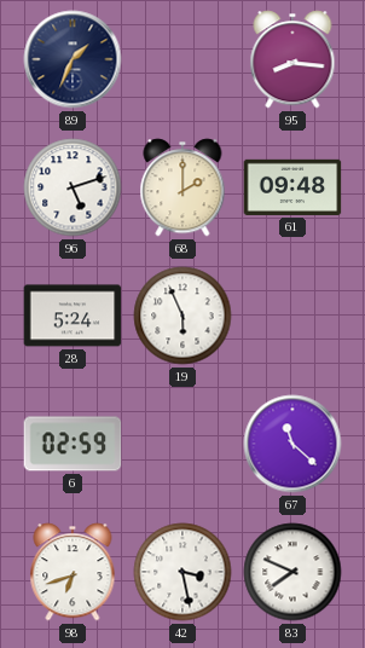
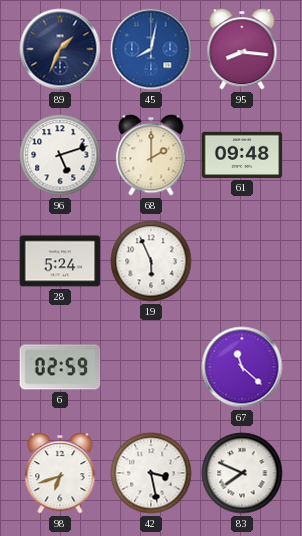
45: none -> 8:02
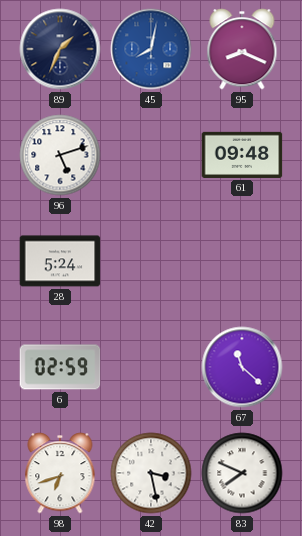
95: 8:16 -> 8:19
68: 2:00 -> none
19: 5:56 -> none
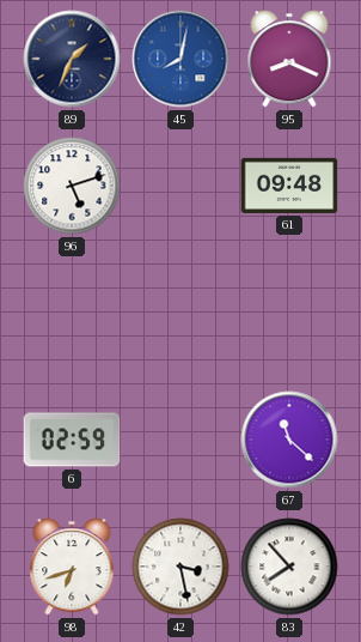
28: 5:24 -> none
83: 7:49 -> 7:53
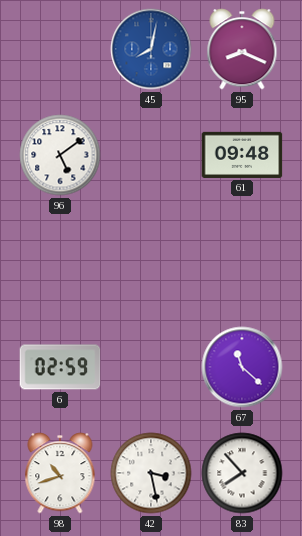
89: 1:34 -> none
96: 5:12 -> 5:09
98: 6:42 -> 10:42
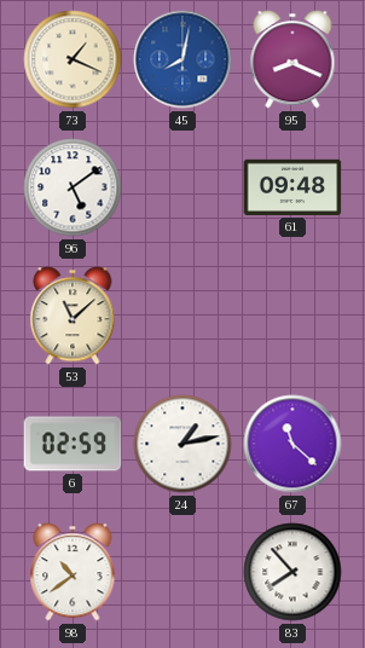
73: none -> 1:19
53: none -> 11:08
24: none -> 1:13
98: 10:42 -> 10:39
42: 3:28 -> none
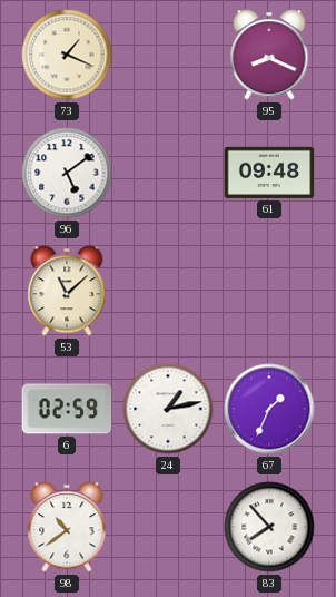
45: 8:02 -> none
67: 11:22 -> 1:34
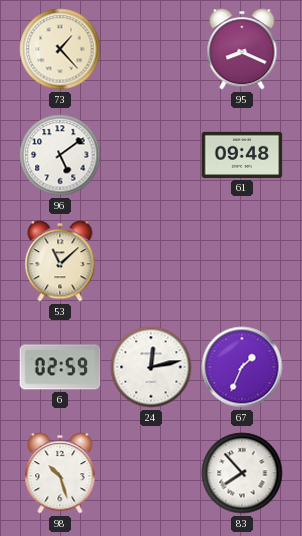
73: 1:19 -> 1:23
24: 1:13 -> 12:13
98: 10:39 -> 10:27
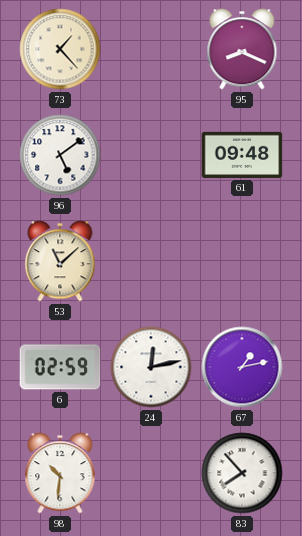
67: 1:34 -> 1:13
98: 10:27 -> 10:31
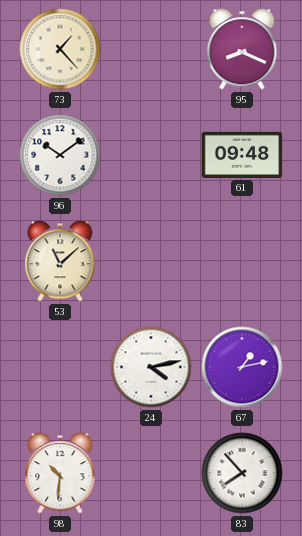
96: 5:09 -> 10:09
6: 02:59 -> none
24: 12:13 -> 4:13
